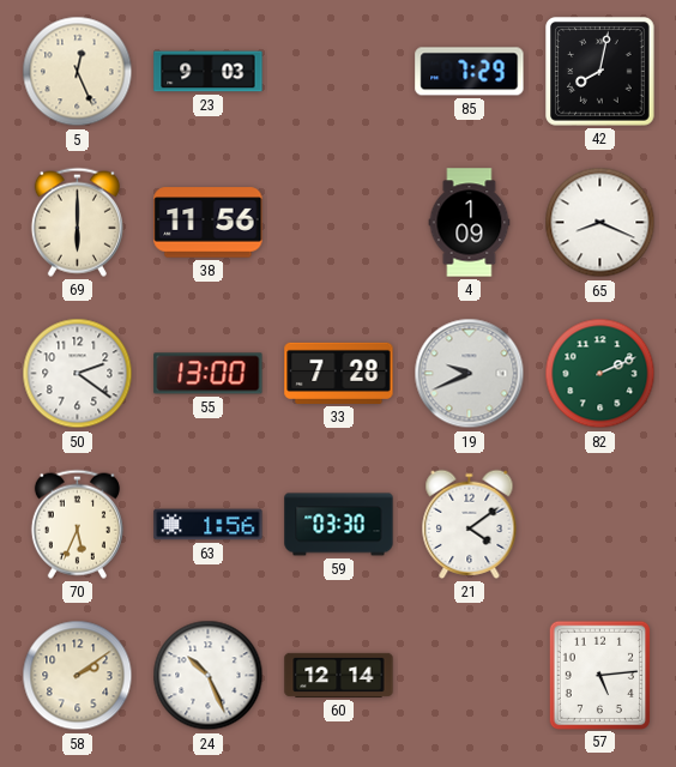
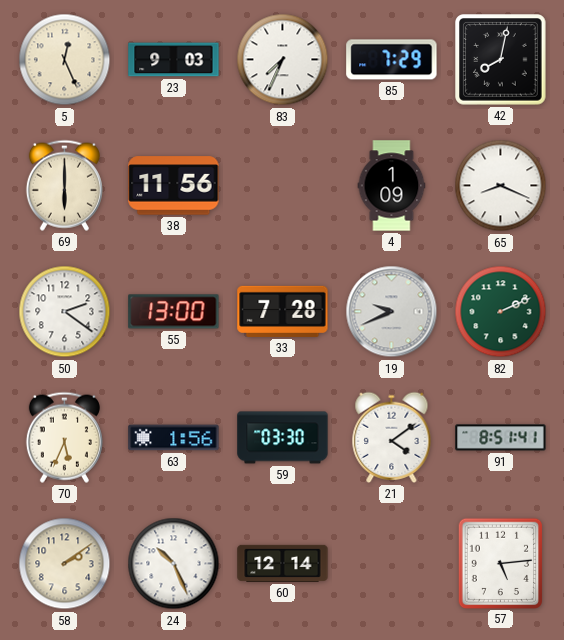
83: none -> 7:34
91: none -> 8:51
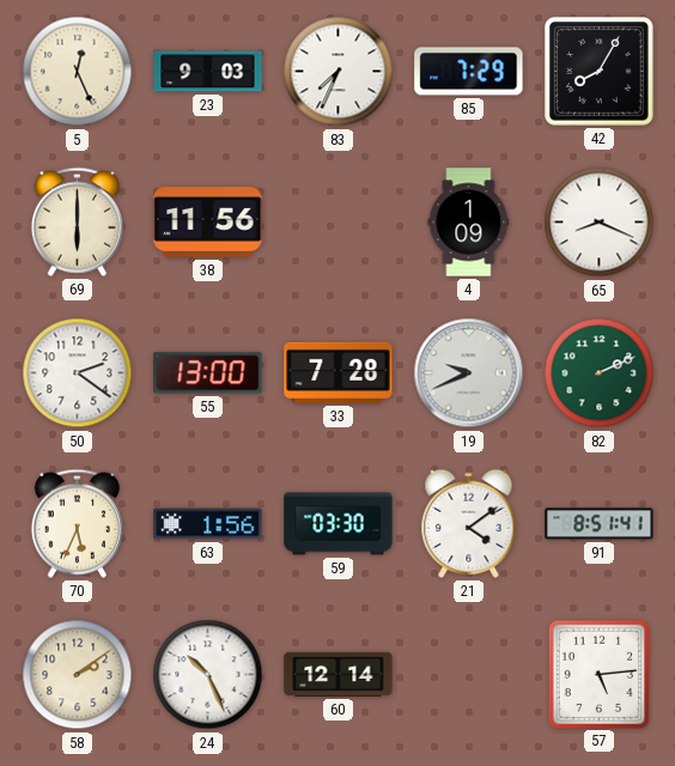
42: 8:02 -> 8:05
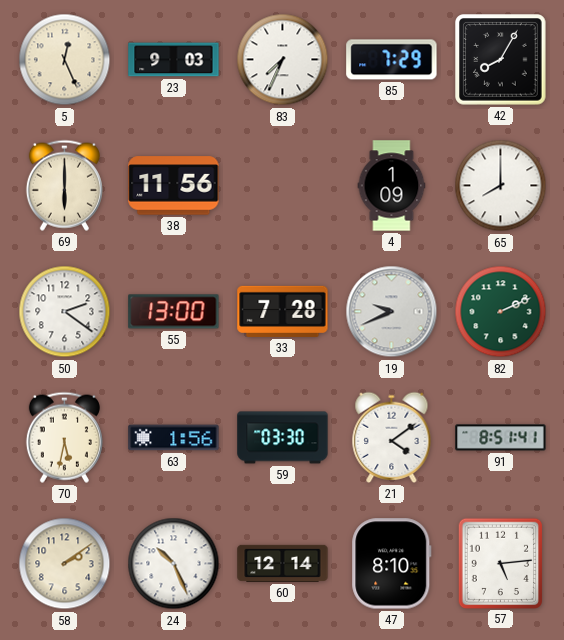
65: 8:19 -> 8:00
70: 5:34 -> 5:32
47: none -> 8:10
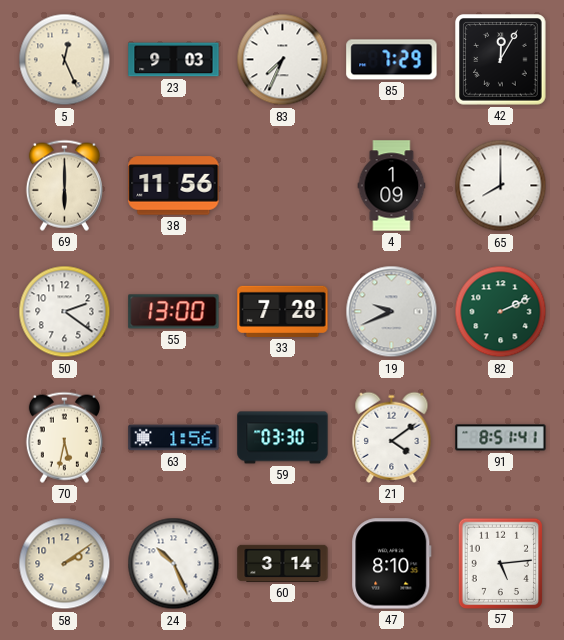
42: 8:05 -> 12:05
60: 12:14 -> 3:14
